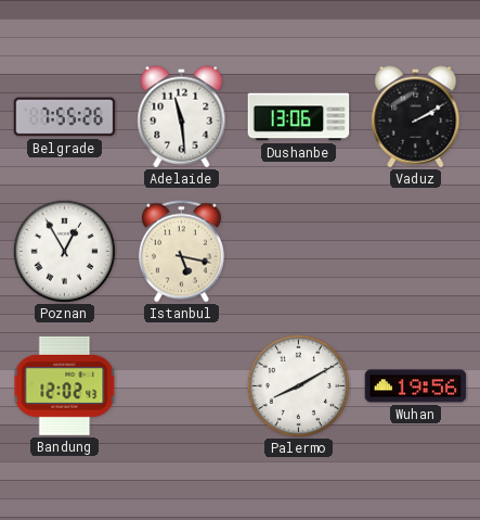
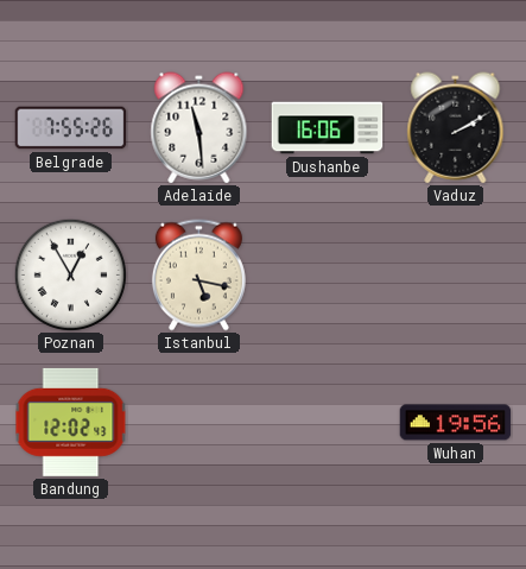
Dushanbe: 13:06 -> 16:06
Palermo: 8:10 -> none
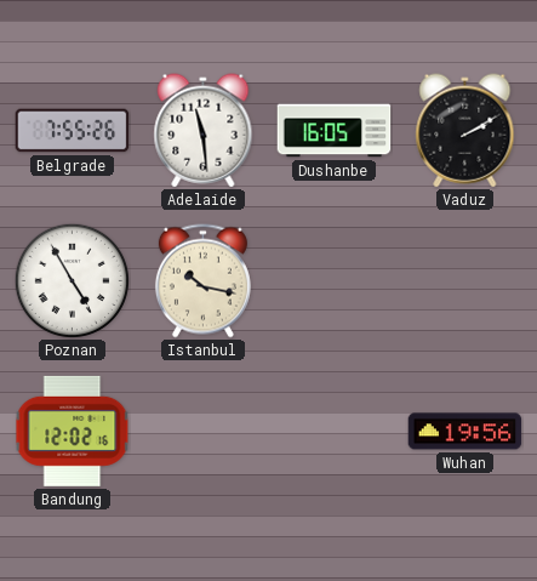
Dushanbe: 16:06 -> 16:05
Poznan: 12:55 -> 4:55
Istanbul: 5:17 -> 10:17
Bandung: 12:02:43 -> 12:02:16
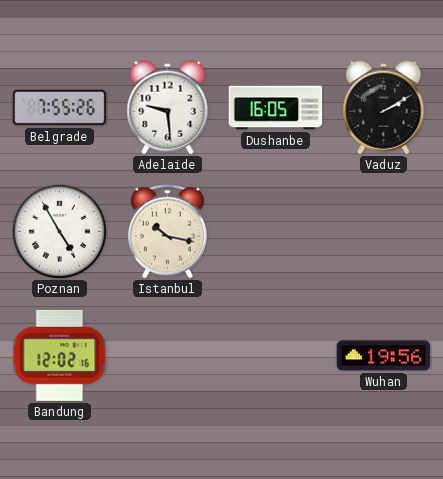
Adelaide: 11:29 -> 9:29
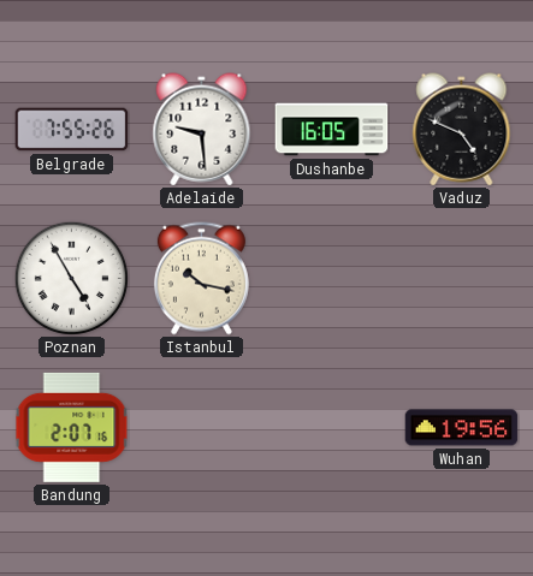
Vaduz: 2:10 -> 4:49
Bandung: 12:02 -> 2:07
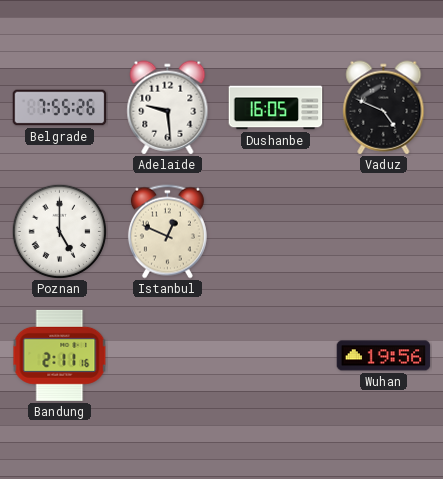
Poznan: 4:55 -> 5:00
Istanbul: 10:17 -> 12:49
Bandung: 2:07 -> 2:11
